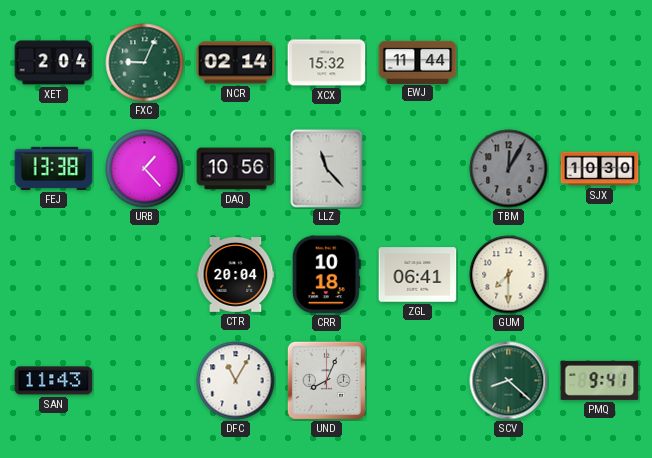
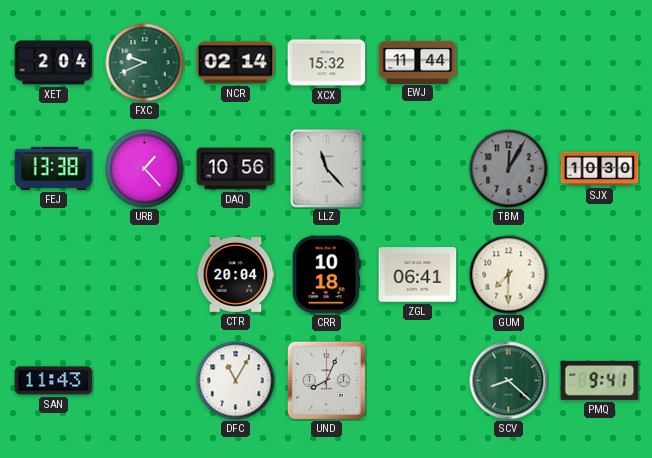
FXC: 9:04 -> 9:41
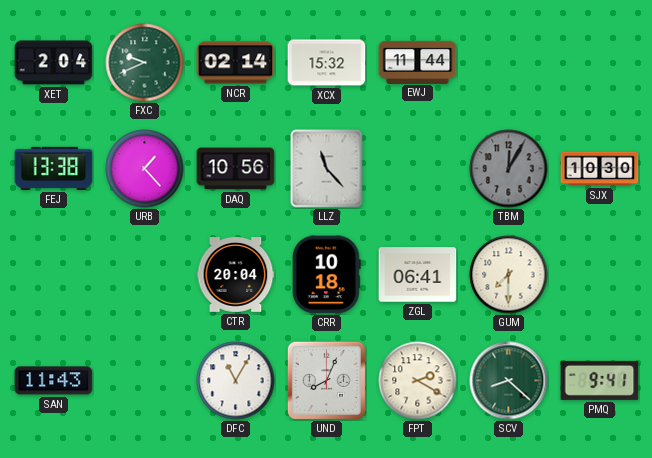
FPT: none -> 2:20
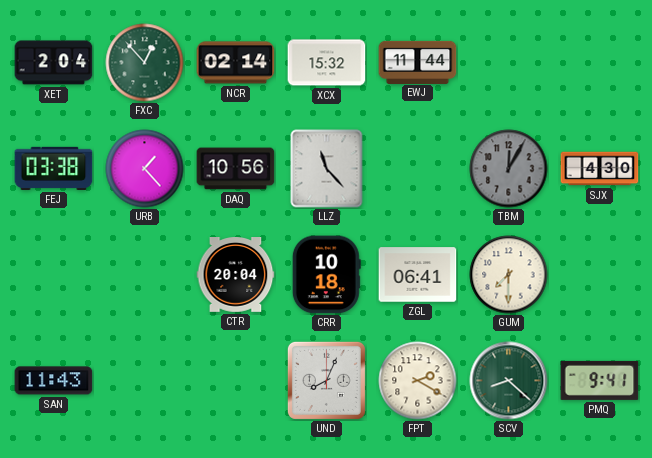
FXC: 9:41 -> 12:53
FEJ: 13:38 -> 03:38
SJX: 10:30 -> 4:30
DFC: 11:05 -> none
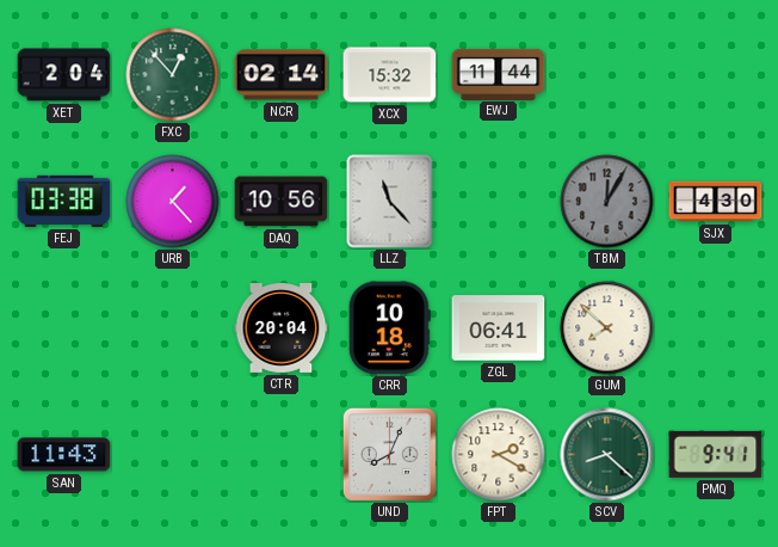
GUM: 7:30 -> 7:52
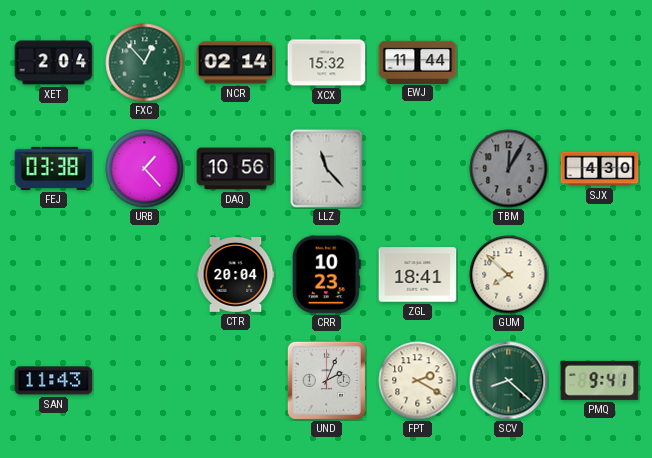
CRR: 10:18 -> 10:23
ZGL: 06:41 -> 18:41
UND: 8:04 -> 2:04
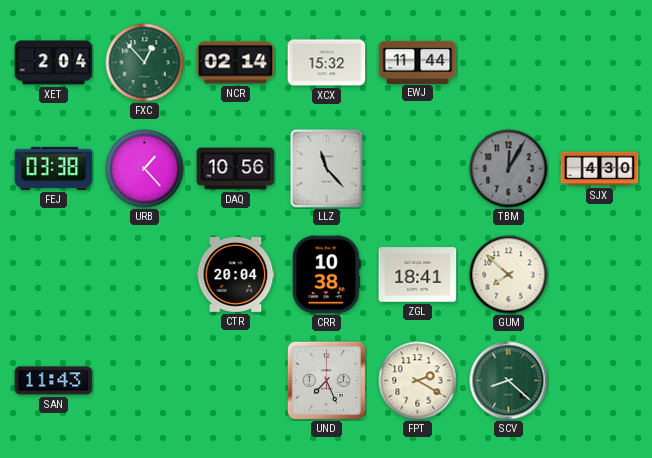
CRR: 10:23 -> 10:38
UND: 2:04 -> 7:26
PMQ: 9:41 -> none
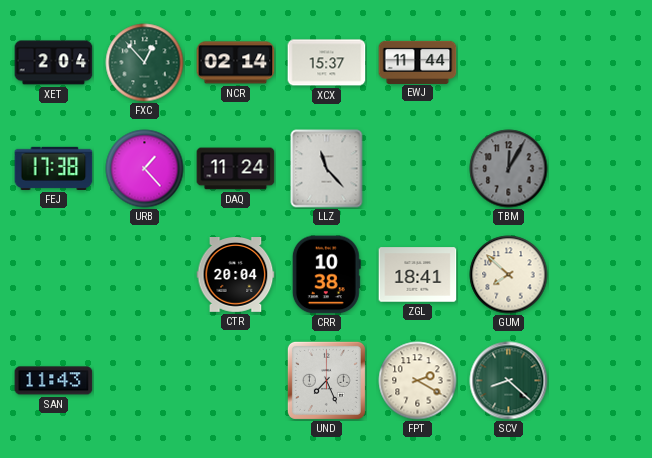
XCX: 15:32 -> 15:37
FEJ: 03:38 -> 17:38
DAQ: 10:56 -> 11:24
SJX: 4:30 -> none
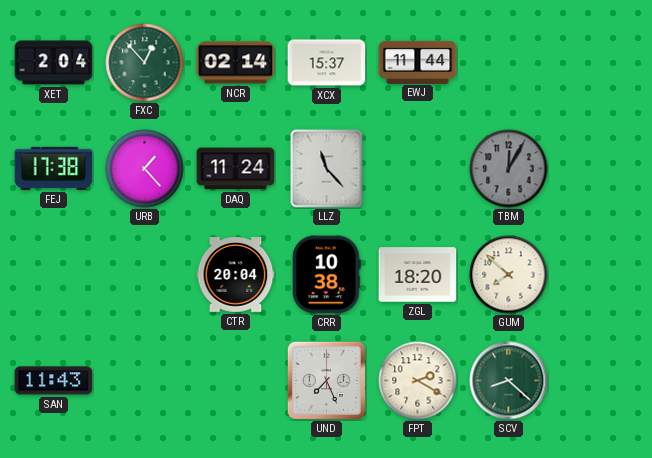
ZGL: 18:41 -> 18:20
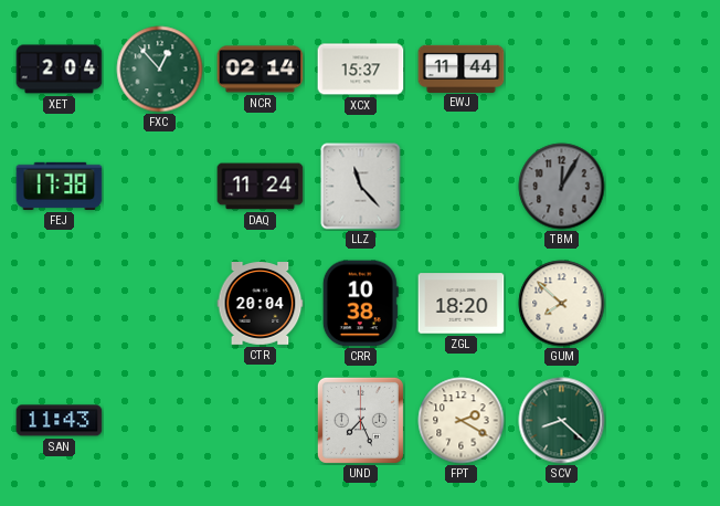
URB: 1:23 -> none
